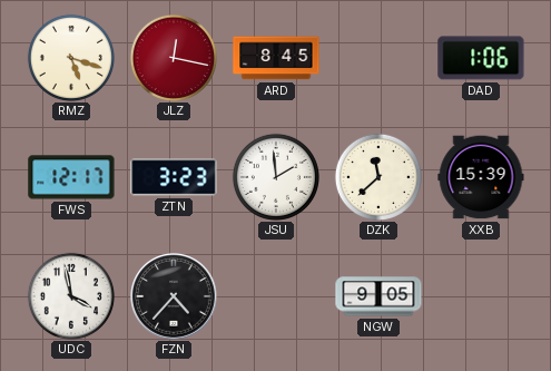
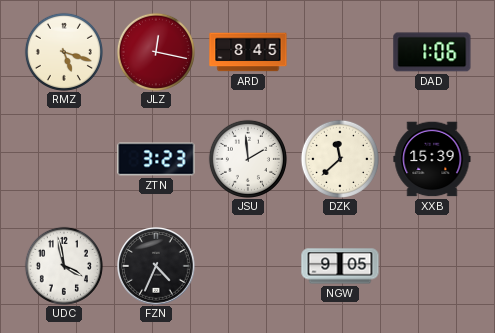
FWS: 12:17 -> none
FZN: 4:37 -> 4:34
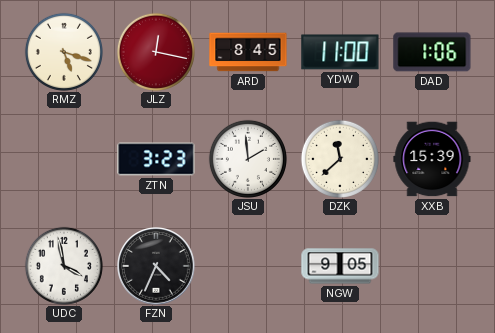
YDW: none -> 11:00
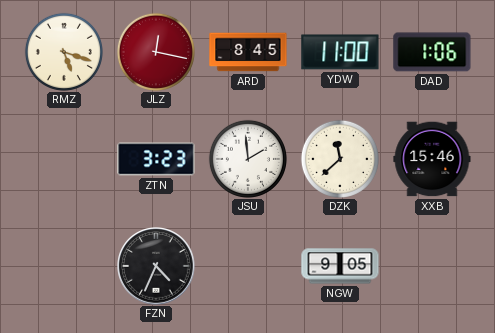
XXB: 15:39 -> 15:46
UDC: 3:58 -> none
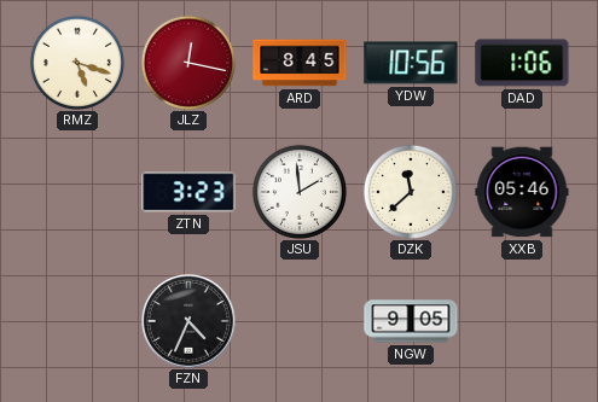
YDW: 11:00 -> 10:56
XXB: 15:46 -> 05:46
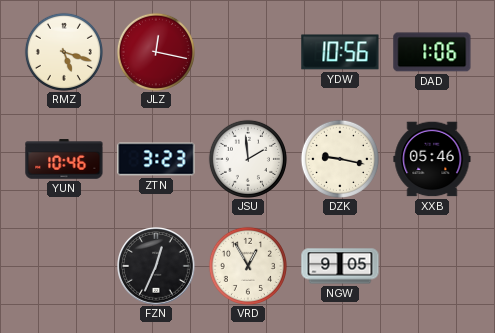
ARD: 8:45 -> none
YUN: none -> 10:46
DZK: 11:38 -> 9:17
FZN: 4:34 -> 12:34
VRD: none -> 12:55
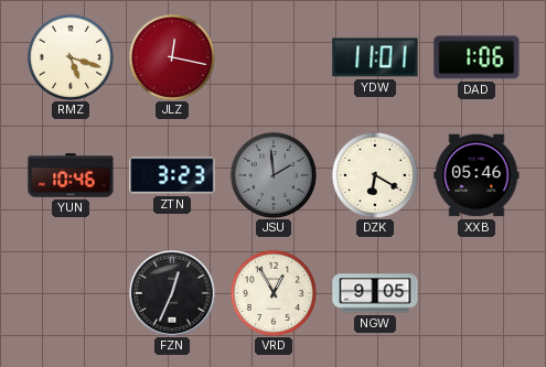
YDW: 10:56 -> 11:01
JSU dial: white -> grey
DZK: 9:17 -> 6:20
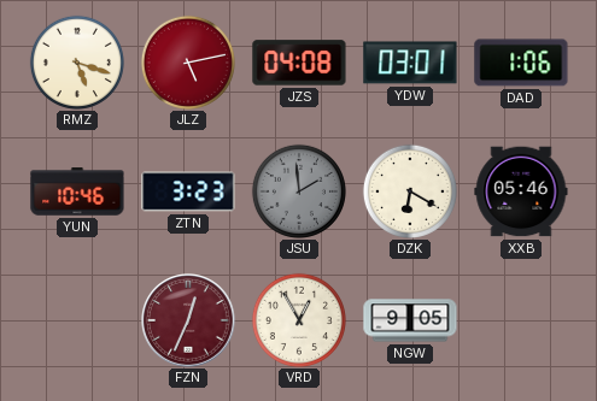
JLZ: 12:17 -> 5:13
JZS: none -> 04:08
YDW: 11:01 -> 03:01
FZN dial: black -> burgundy
